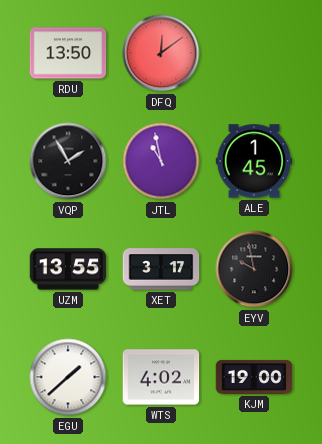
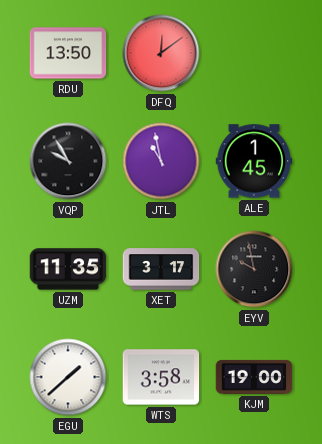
VQP: 1:55 -> 9:55
UZM: 13:55 -> 11:35
WTS: 4:02 -> 3:58
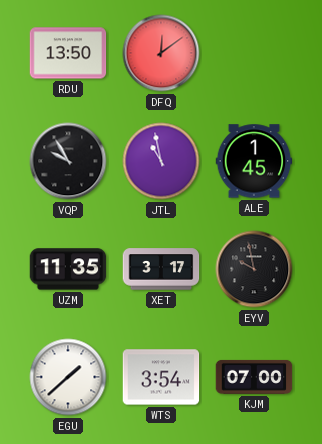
WTS: 3:58 -> 3:54
KJM: 19:00 -> 07:00
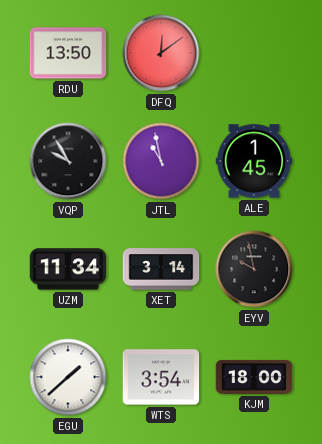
UZM: 11:35 -> 11:34
XET: 3:17 -> 3:14
KJM: 07:00 -> 18:00
